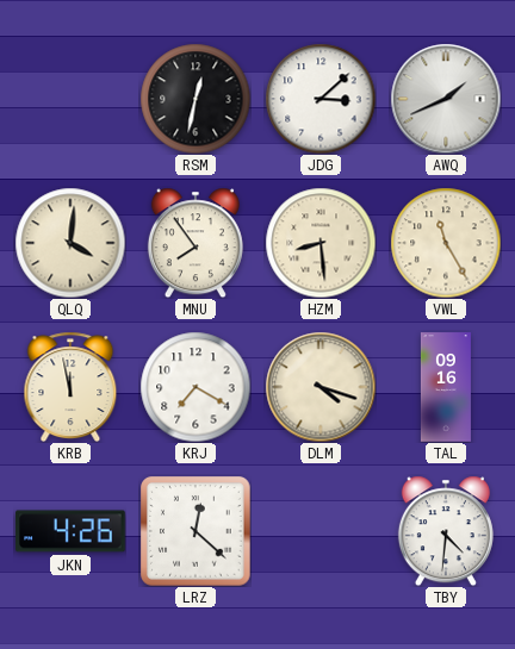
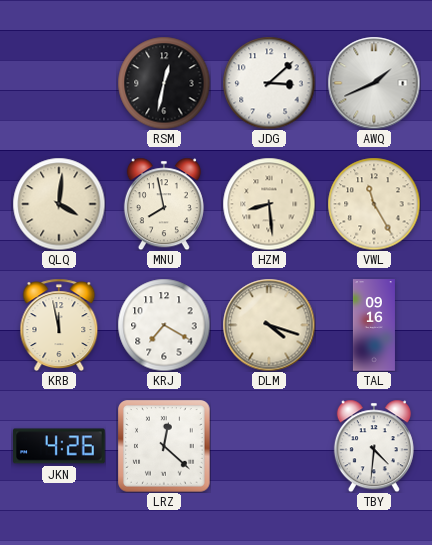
MNU: 7:54 -> 7:58
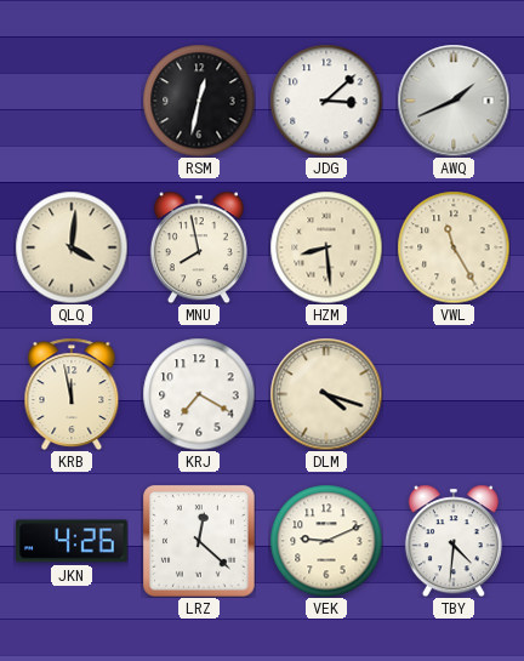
TAL: 09:16 -> none
VEK: none -> 9:11
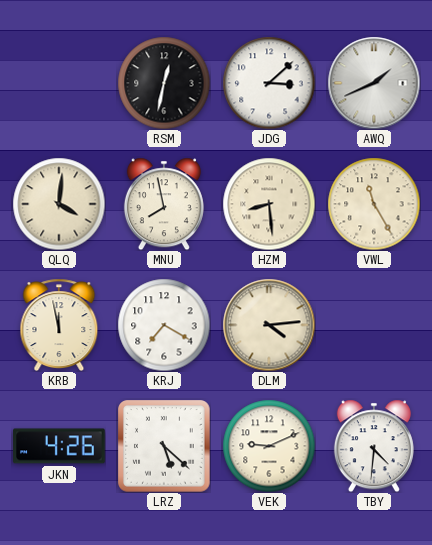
DLM: 4:18 -> 4:14
LRZ: 12:22 -> 5:22
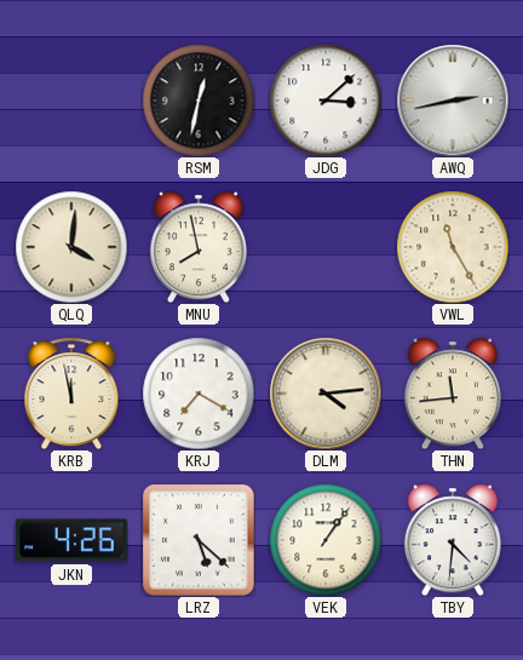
AWQ: 1:41 -> 2:43
HZM: 8:29 -> none
THN: none -> 11:44
VEK: 9:11 -> 1:06
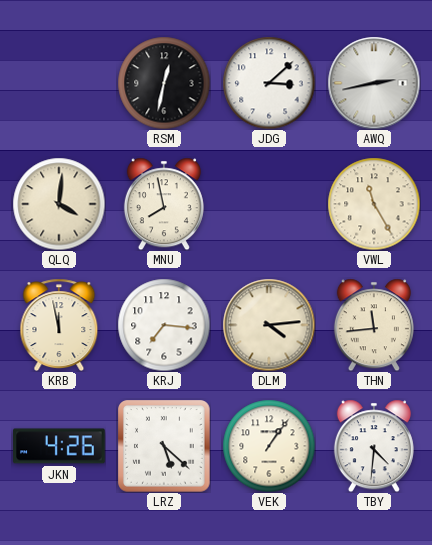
KRJ: 7:20 -> 7:16
